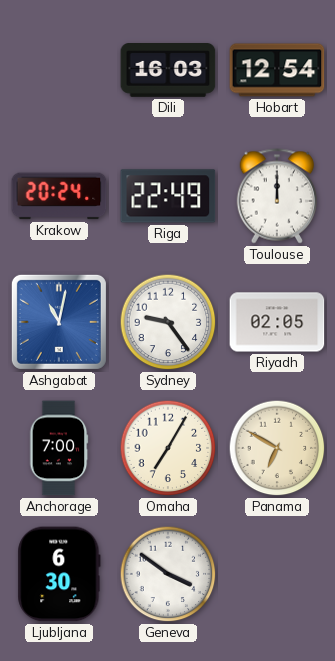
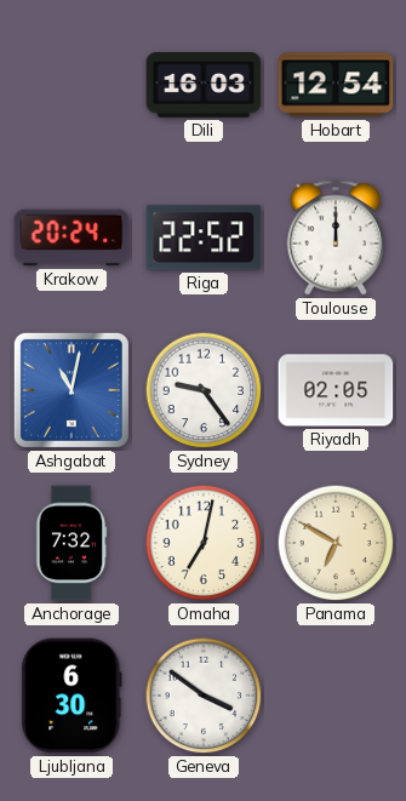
Riga: 22:49 -> 22:52
Anchorage: 7:00 -> 7:32
Omaha: 7:05 -> 7:02
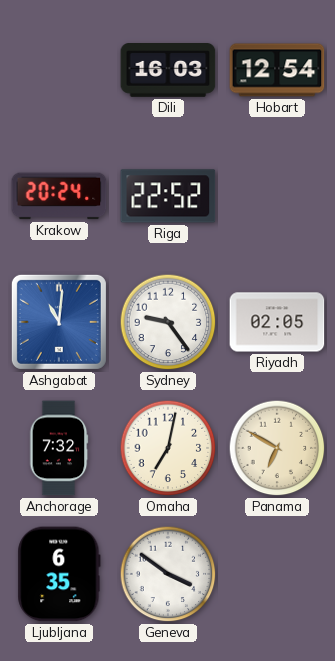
Toulouse: 12:00 -> none
Ashgabat: 11:02 -> 11:01
Ljubljana: 6:30 -> 6:35
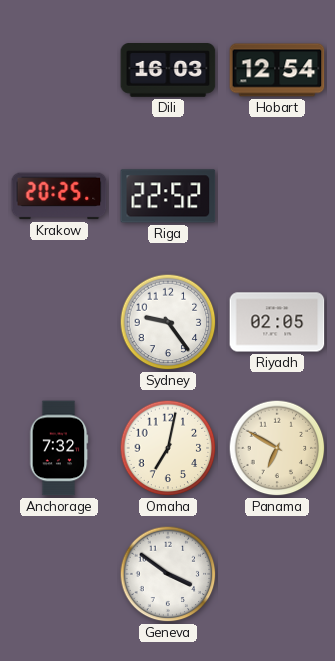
Krakow: 20:24 -> 20:25
Ashgabat: 11:01 -> none
Ljubljana: 6:35 -> none
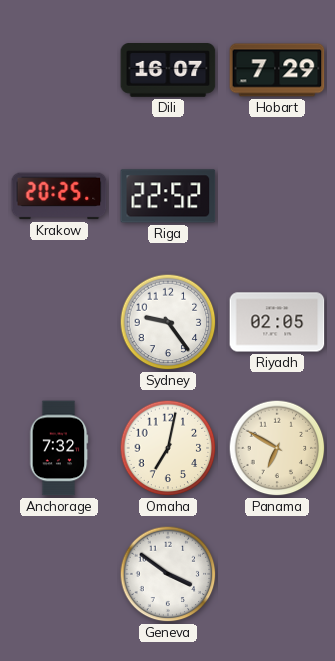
Dili: 16:03 -> 16:07
Hobart: 12:54 -> 7:29
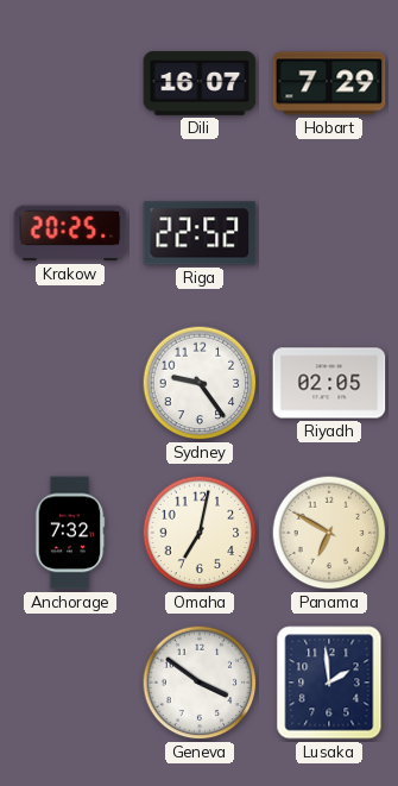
Lusaka: none -> 1:59
